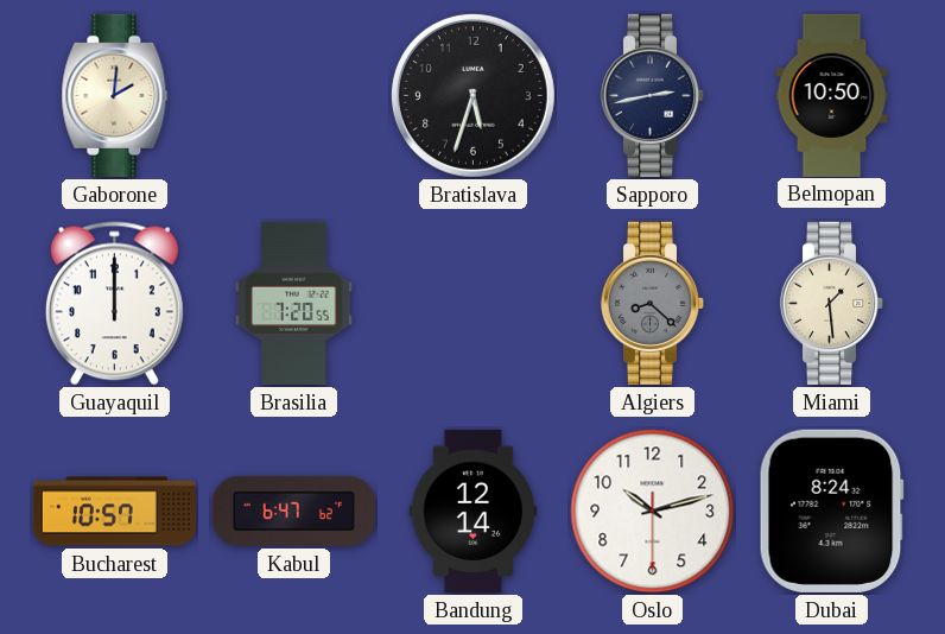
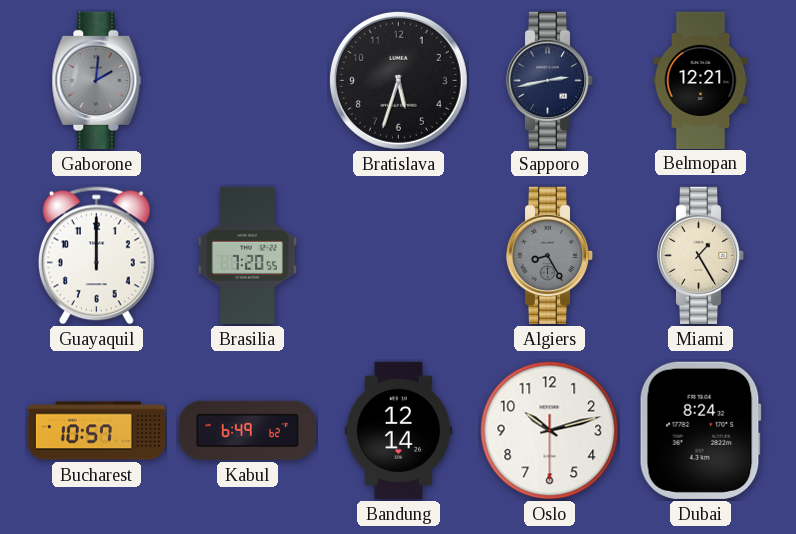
Gaborone dial: cream -> grey
Belmopan: 10:50 -> 12:21
Algiers: 8:22 -> 8:25
Miami: 1:29 -> 1:25
Kabul: 6:47 -> 6:49
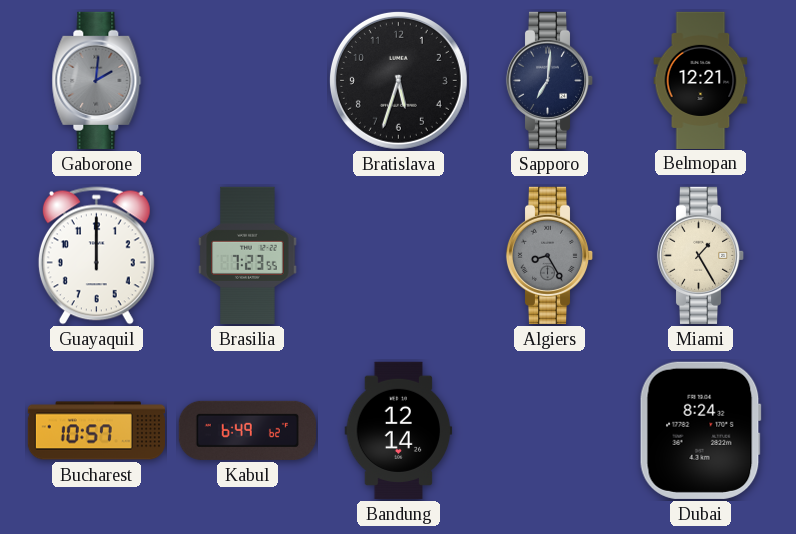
Sapporo: 2:43 -> 7:01
Brasilia: 7:20 -> 7:23
Oslo: 10:12 -> none
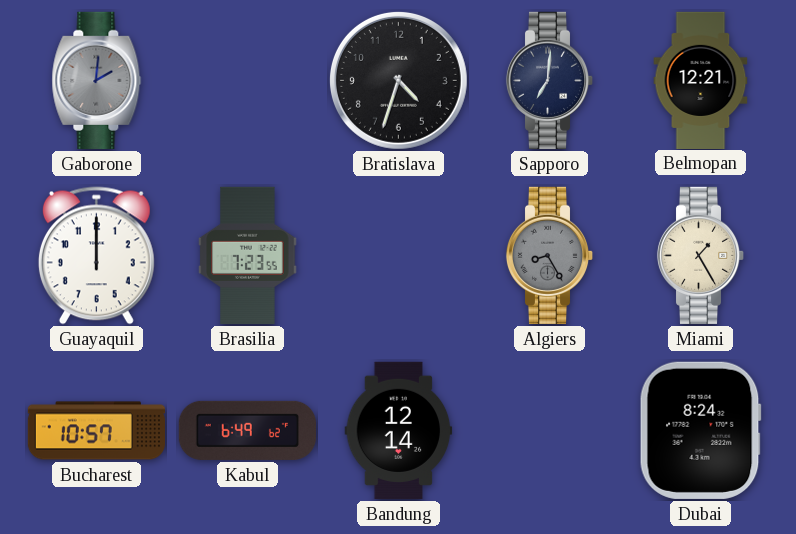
Bratislava: 5:33 -> 4:33
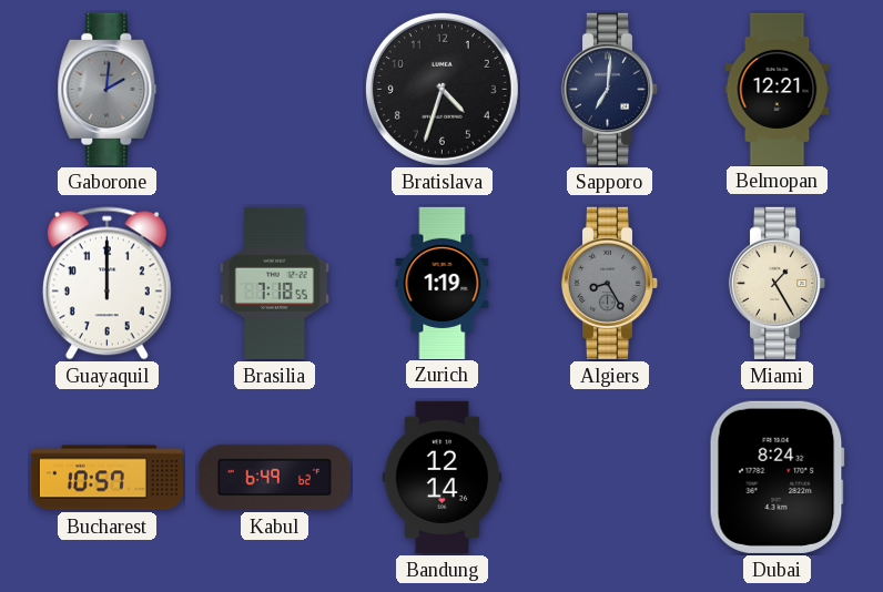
Brasilia: 7:23 -> 7:18
Zurich: none -> 1:19
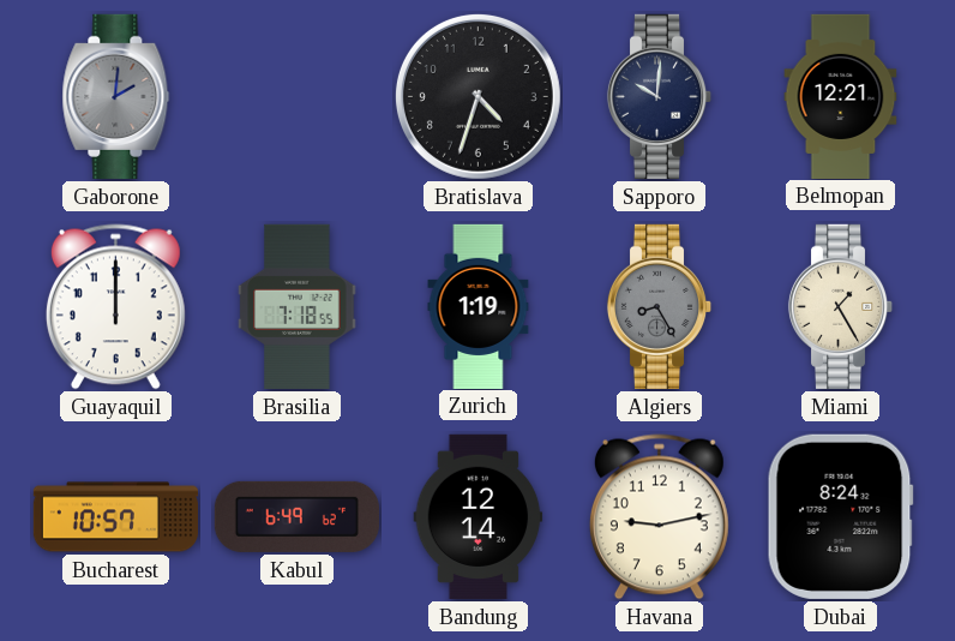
Sapporo: 7:01 -> 10:01
Havana: none -> 9:13
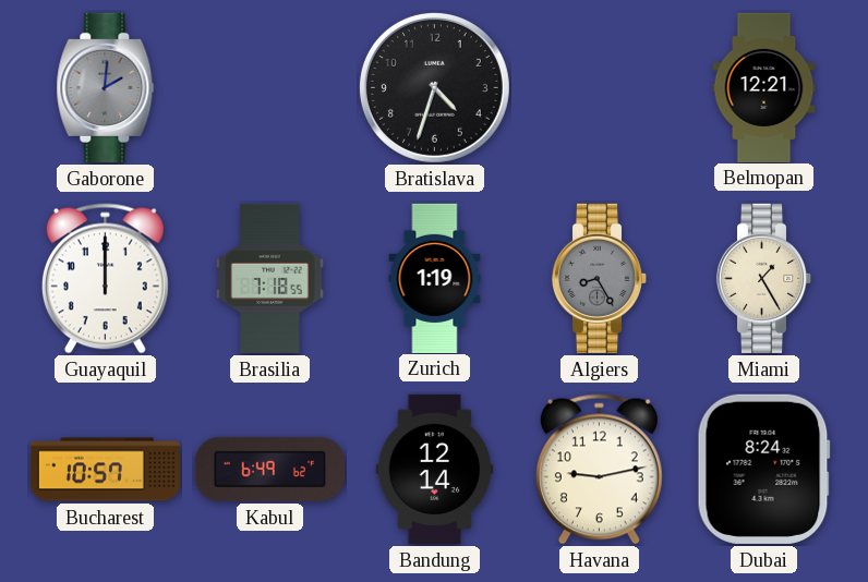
Sapporo: 10:01 -> none
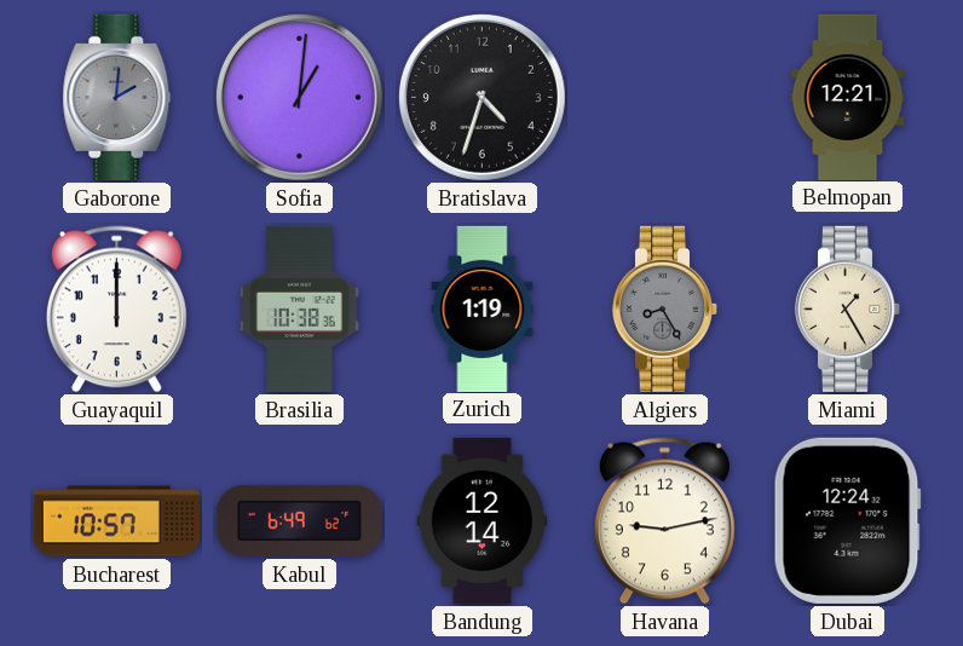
Sofia: none -> 1:01
Brasilia: 7:18 -> 10:38
Dubai: 8:24 -> 12:24
